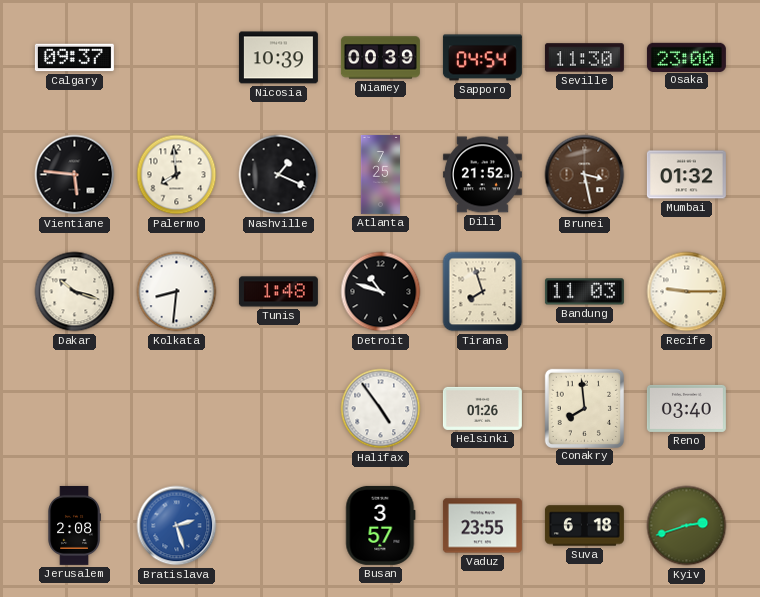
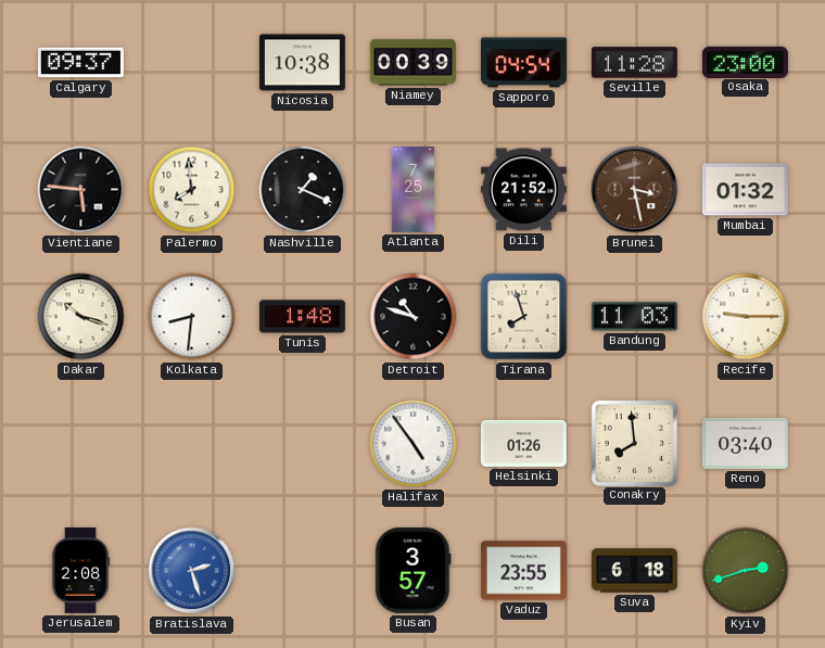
Nicosia: 10:39 -> 10:38
Seville: 11:30 -> 11:28
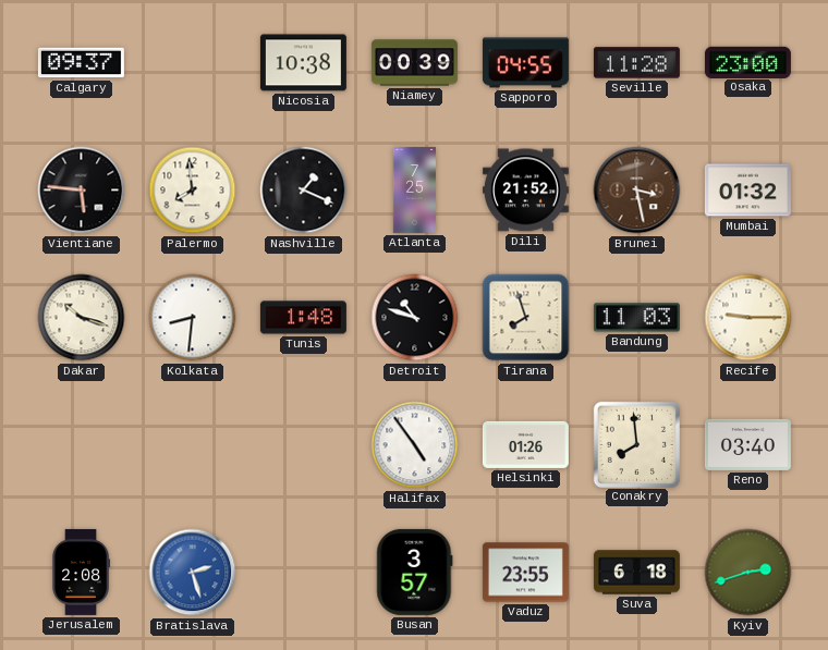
Sapporo: 04:54 -> 04:55
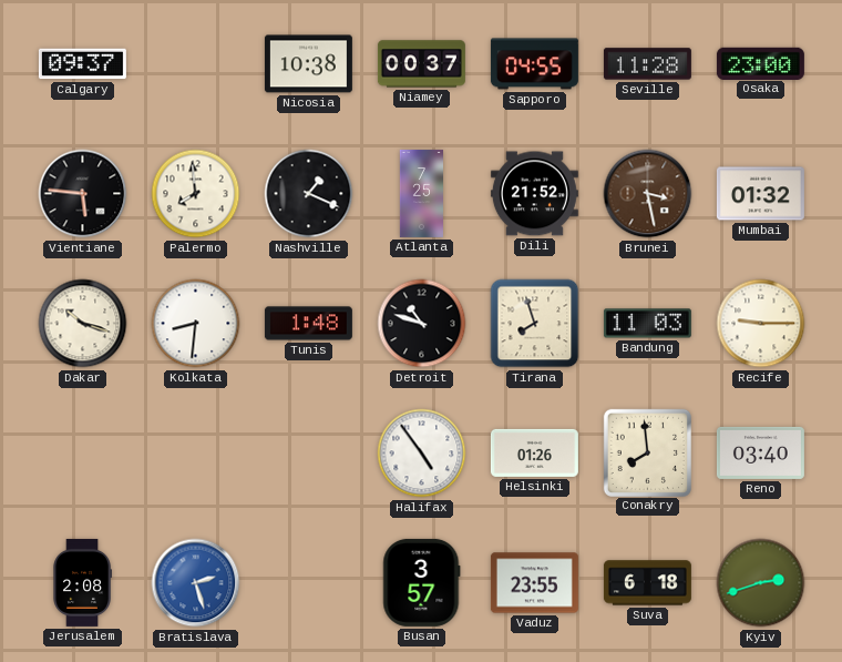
Niamey: 00:39 -> 00:37
